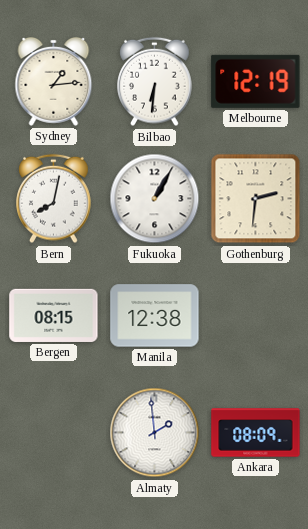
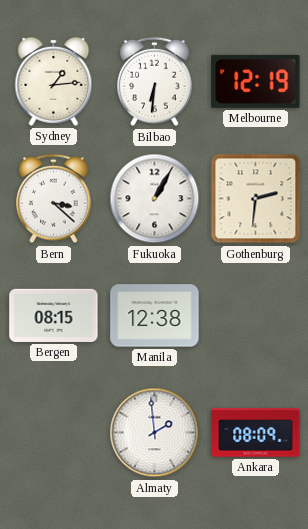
Bern: 8:02 -> 3:22
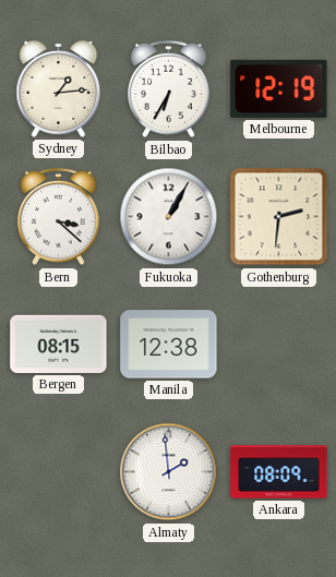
Bilbao: 6:31 -> 6:35
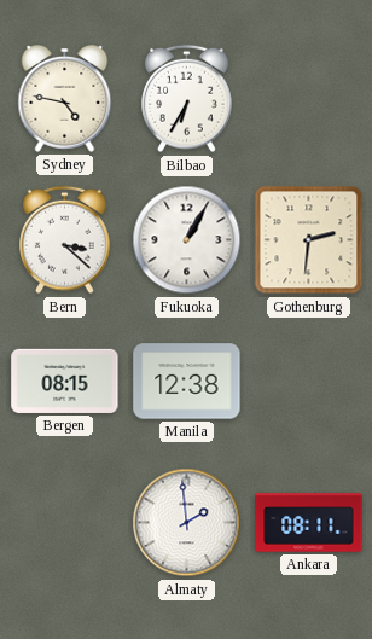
Sydney: 1:14 -> 4:47
Melbourne: 12:19 -> none
Ankara: 08:09 -> 08:11
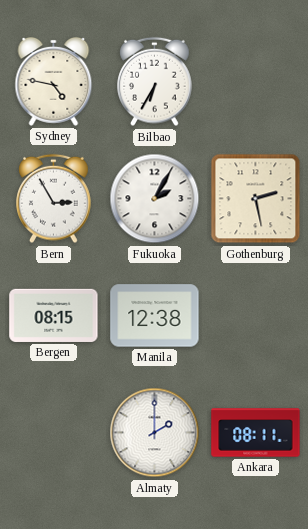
Bern: 3:22 -> 2:55
Fukuoka: 1:05 -> 2:05
Gothenburg: 2:31 -> 2:28
Almaty: 1:59 -> 2:00
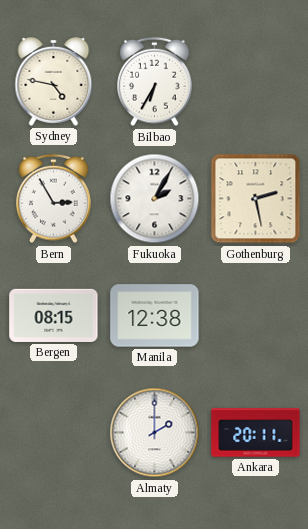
Ankara: 08:11 -> 20:11
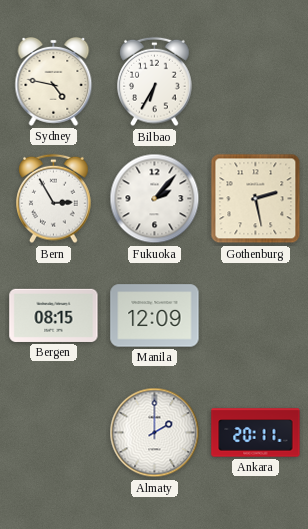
Fukuoka: 2:05 -> 2:07
Manila: 12:38 -> 12:09
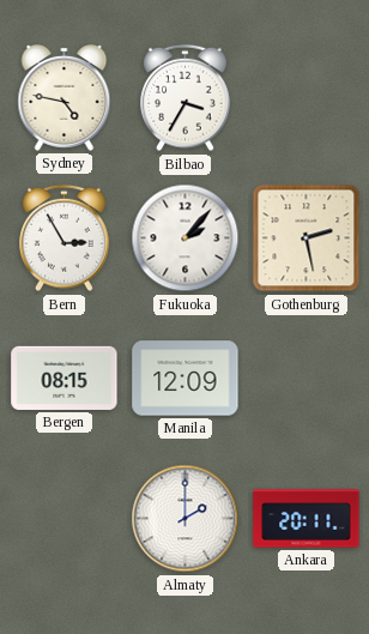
Bilbao: 6:35 -> 3:35
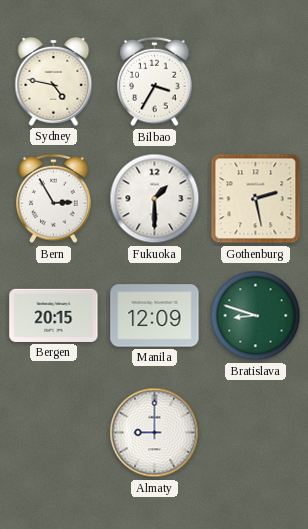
Fukuoka: 2:07 -> 1:30
Bergen: 08:15 -> 20:15
Bratislava: none -> 8:48
Almaty: 2:00 -> 9:00
Ankara: 20:11 -> none
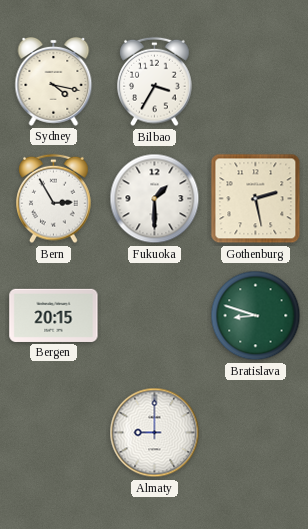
Sydney: 4:47 -> 4:17
Manila: 12:09 -> none
